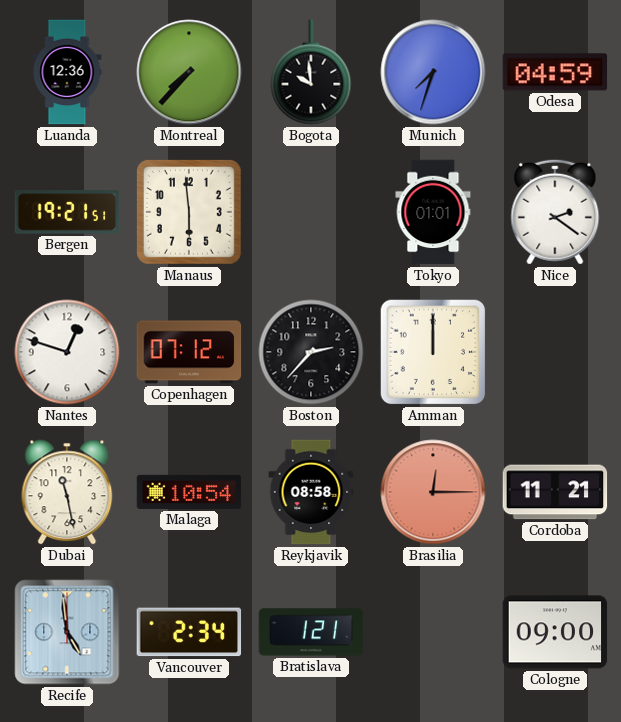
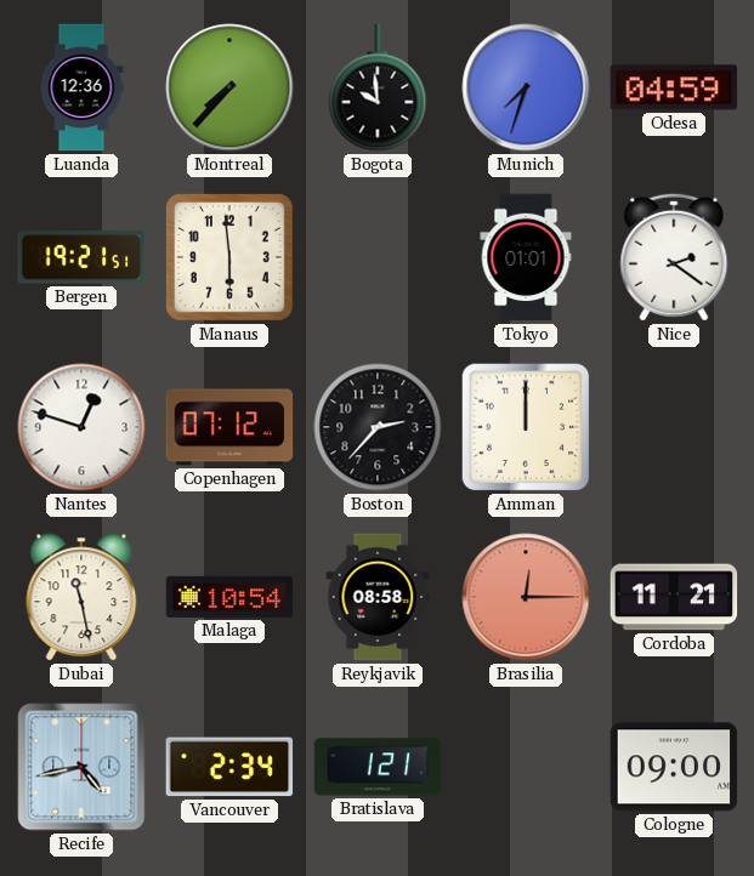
Recife: 4:59 -> 4:43
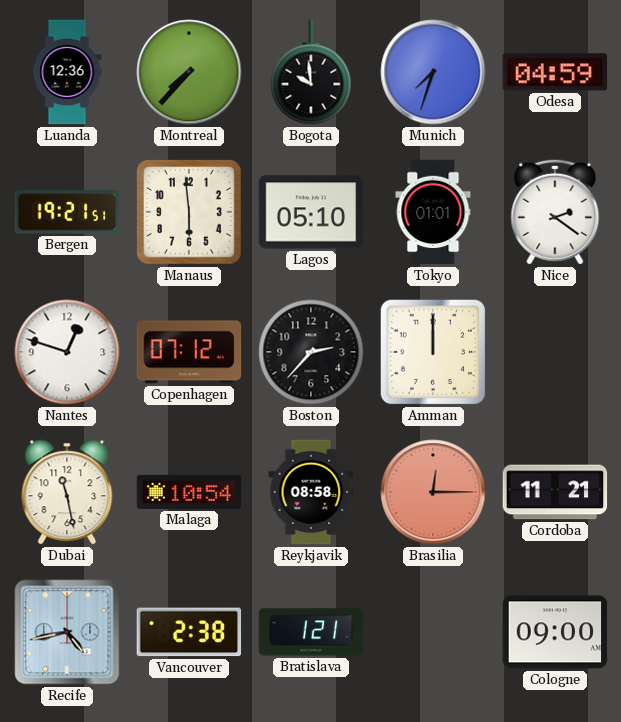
Lagos: none -> 05:10
Vancouver: 2:34 -> 2:38
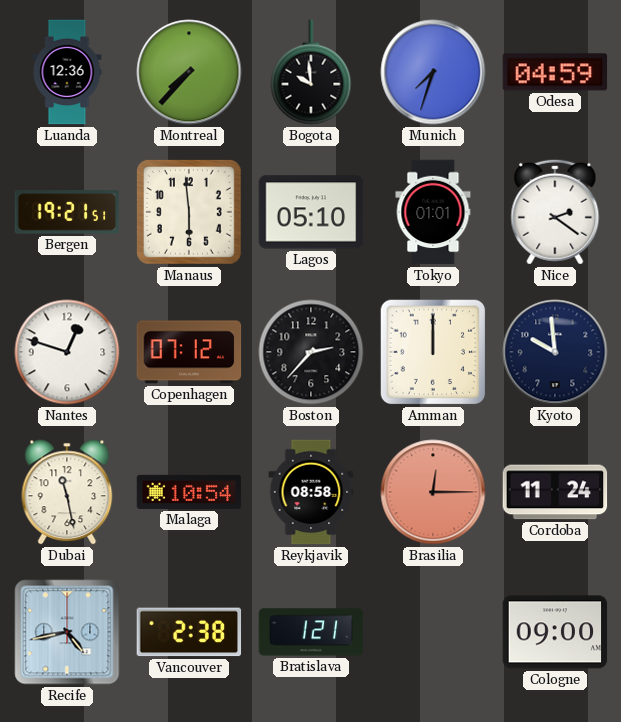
Kyoto: none -> 9:59
Cordoba: 11:21 -> 11:24
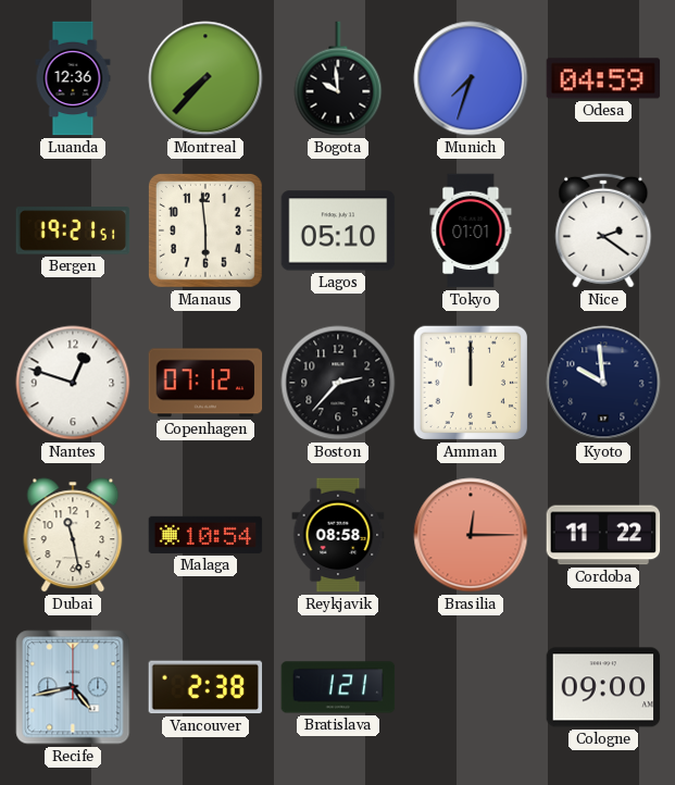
Cordoba: 11:24 -> 11:22
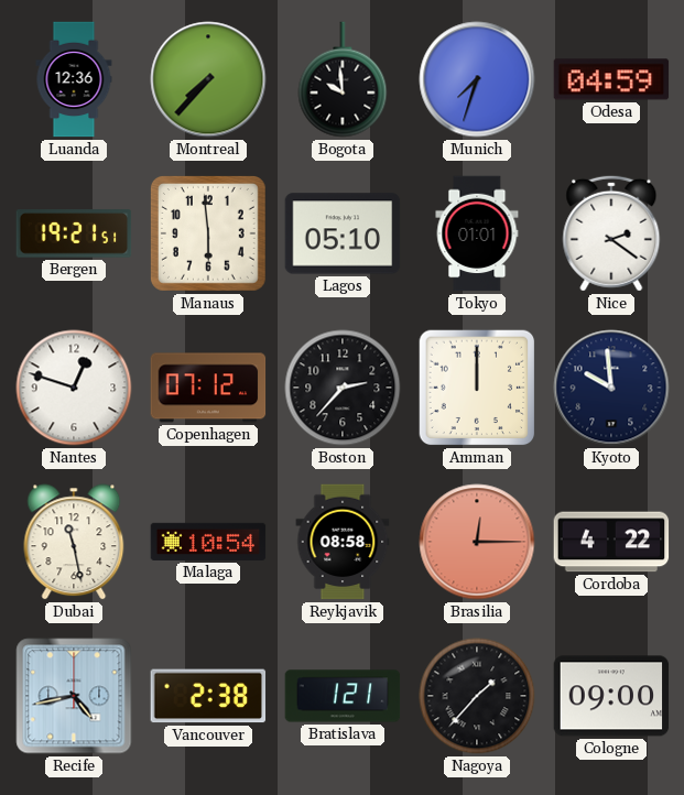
Cordoba: 11:22 -> 4:22
Nagoya: none -> 1:37
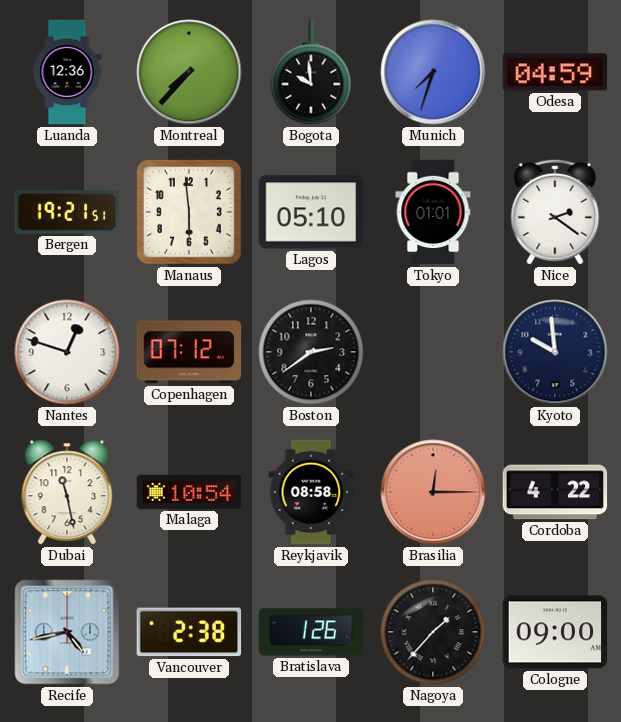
Boston: 2:37 -> 2:39
Amman: 12:00 -> none
Bratislava: 1:21 -> 1:26
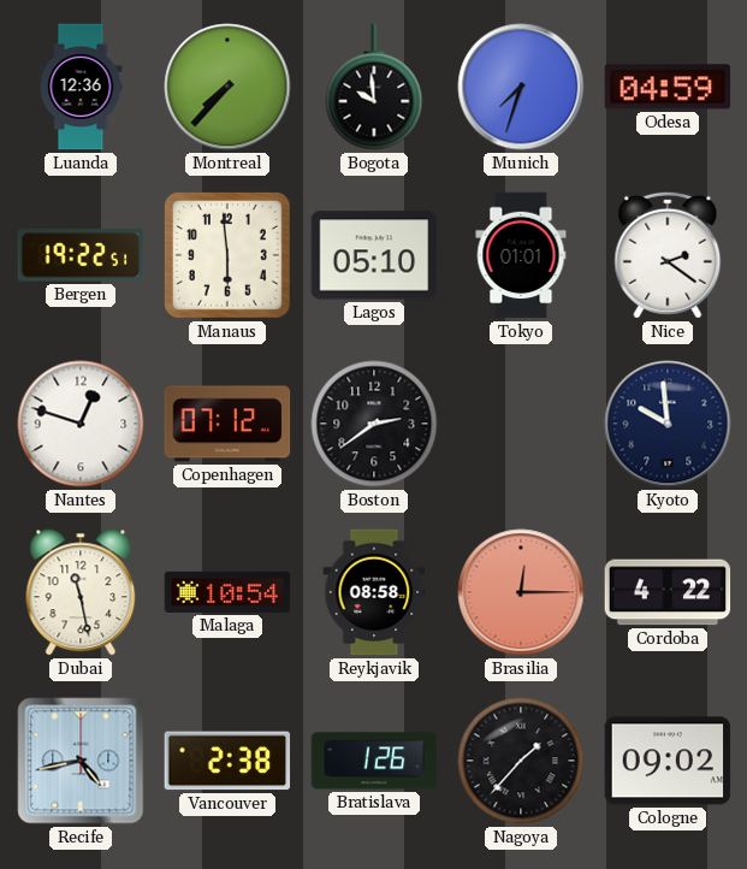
Bergen: 19:21 -> 19:22
Cologne: 09:00 -> 09:02
